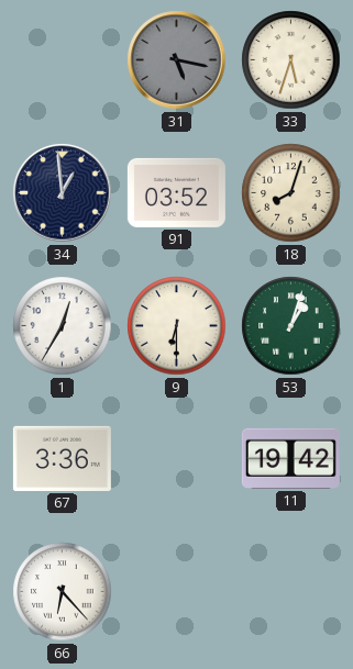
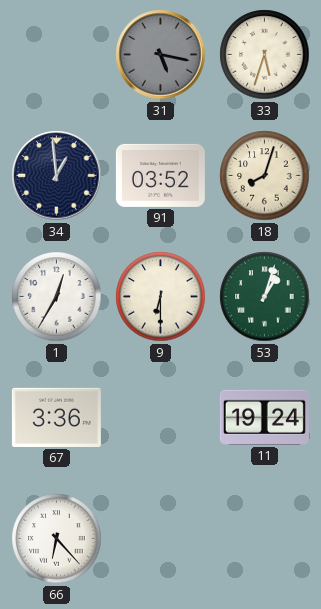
11: 19:42 -> 19:24
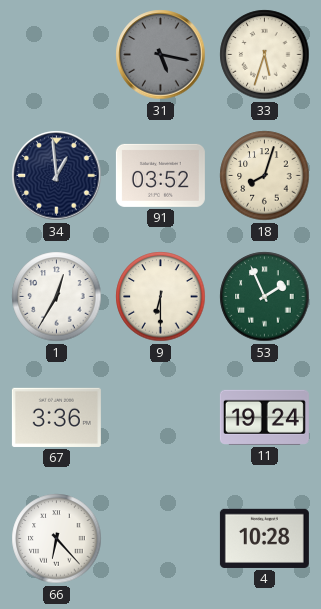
53: 1:03 -> 1:56
4: none -> 10:28
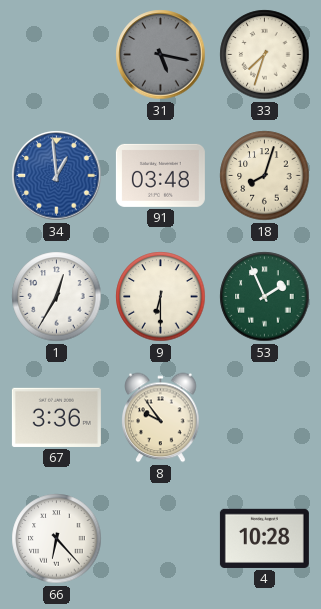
33: 5:33 -> 7:33
34 dial: navy -> blue
91: 03:52 -> 03:48
8: none -> 9:54
11: 19:24 -> none
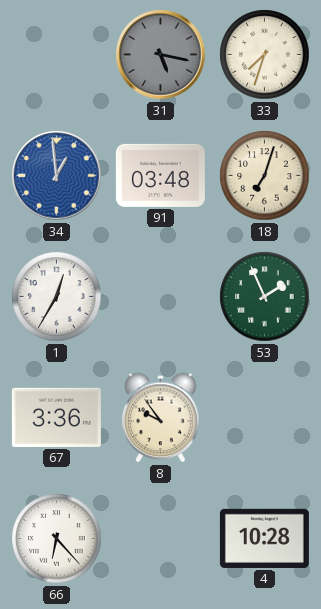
18: 8:03 -> 7:03
9: 6:30 -> none
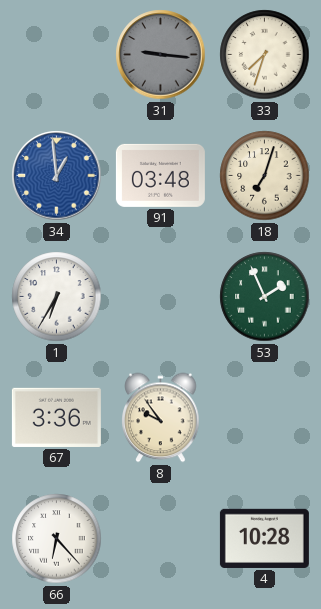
31: 5:17 -> 9:16
1: 12:35 -> 6:35
